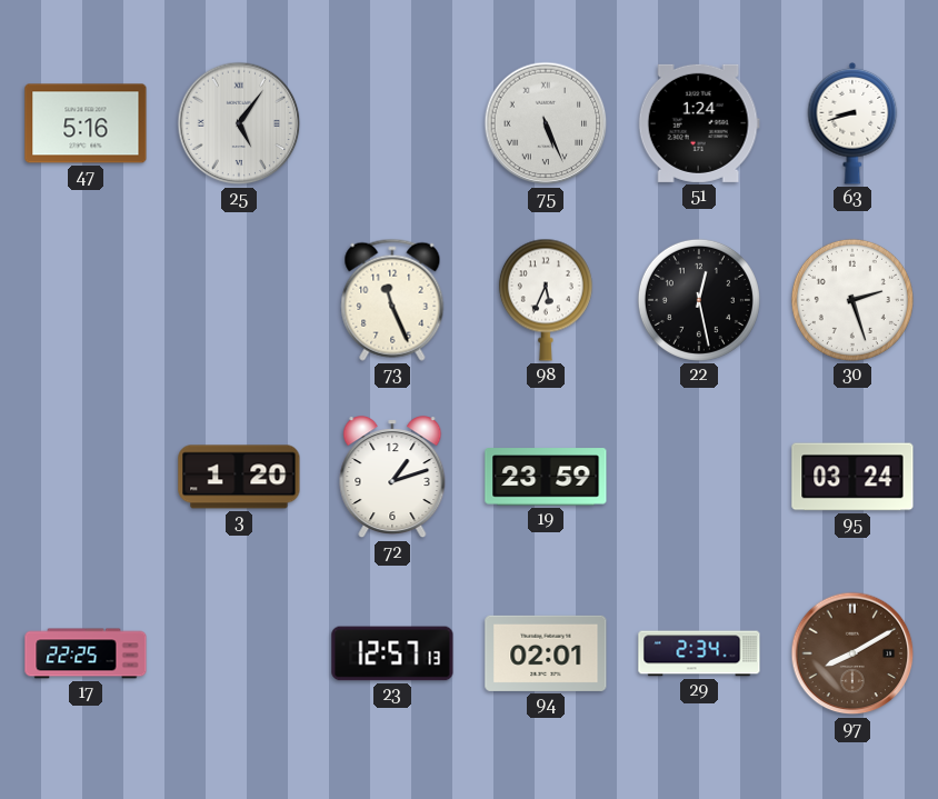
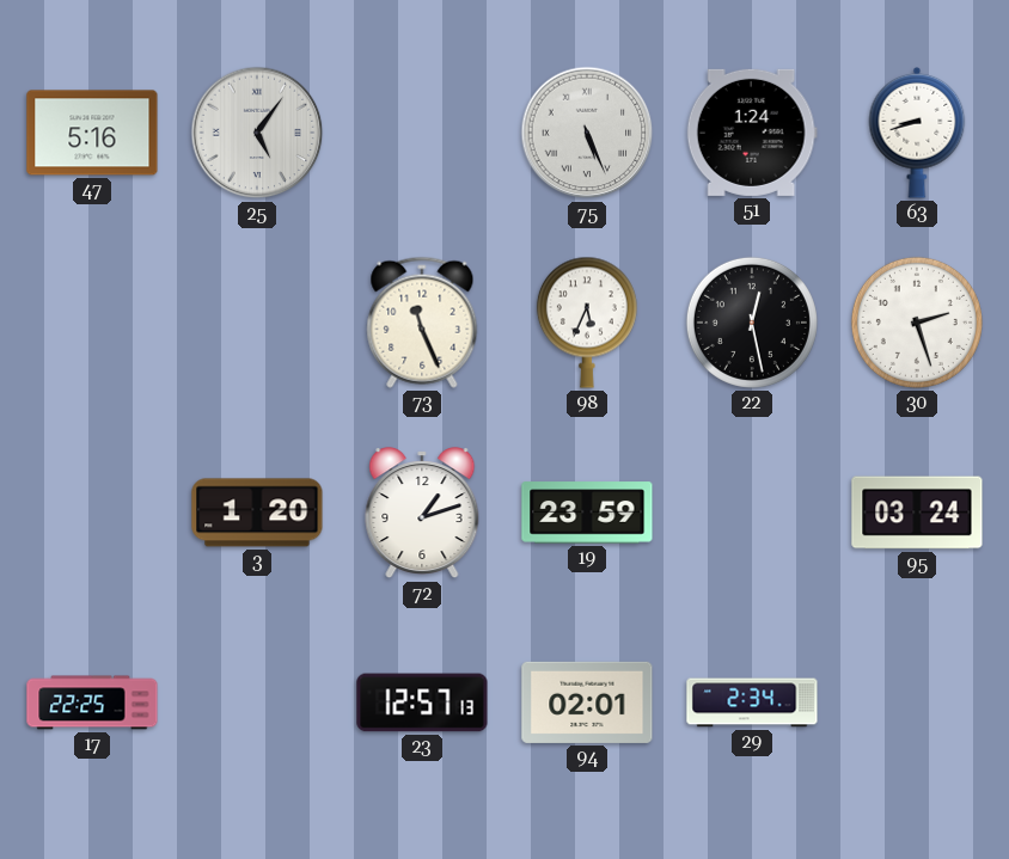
97: 8:10 -> none
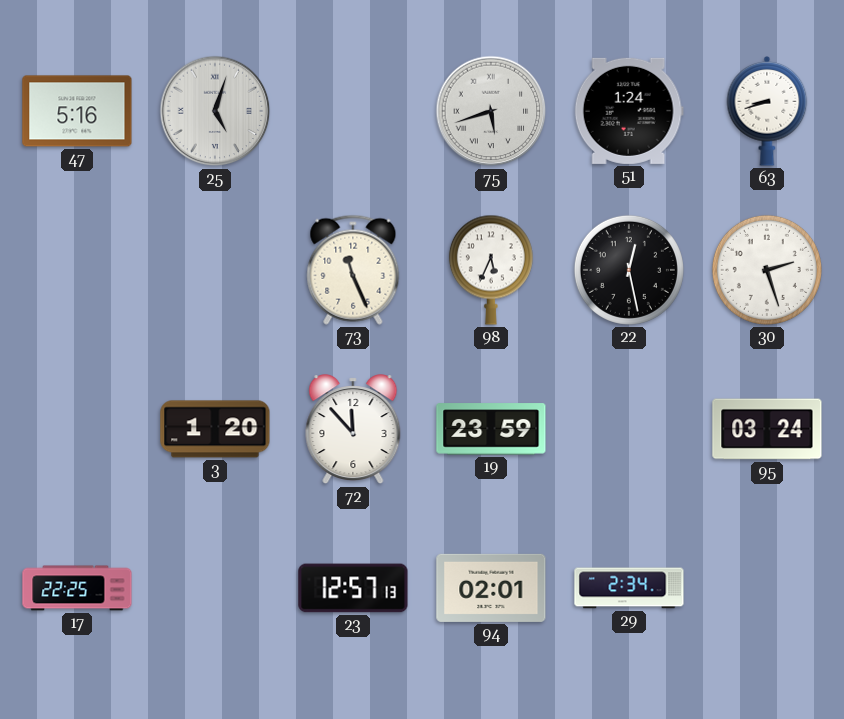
25: 5:06 -> 5:03
75: 5:26 -> 5:42
72: 1:12 -> 11:53
